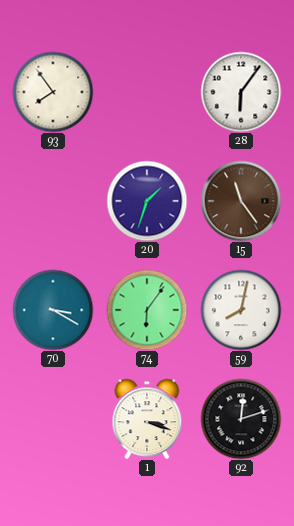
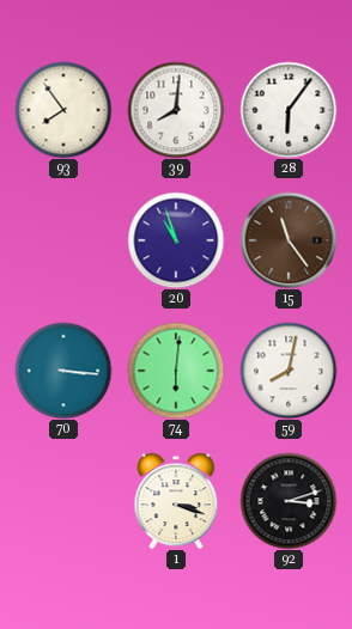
39: none -> 8:01
20: 1:33 -> 10:57
70: 3:20 -> 3:16
74: 6:06 -> 6:01
92: 12:12 -> 3:12
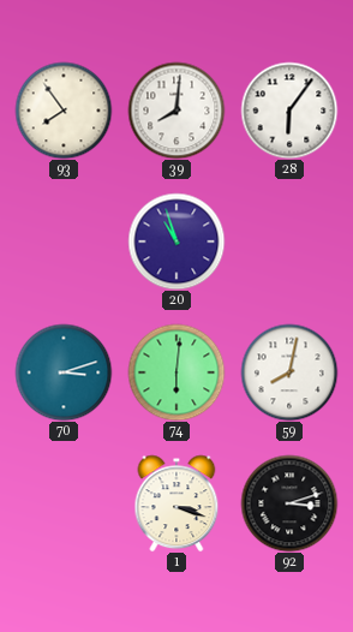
15: 11:24 -> none
70: 3:16 -> 3:12
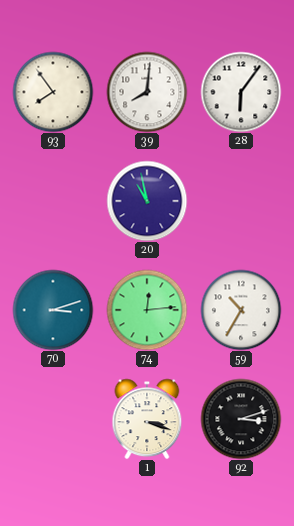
20: 10:57 -> 10:58
74: 6:01 -> 12:14
59: 8:02 -> 10:35
